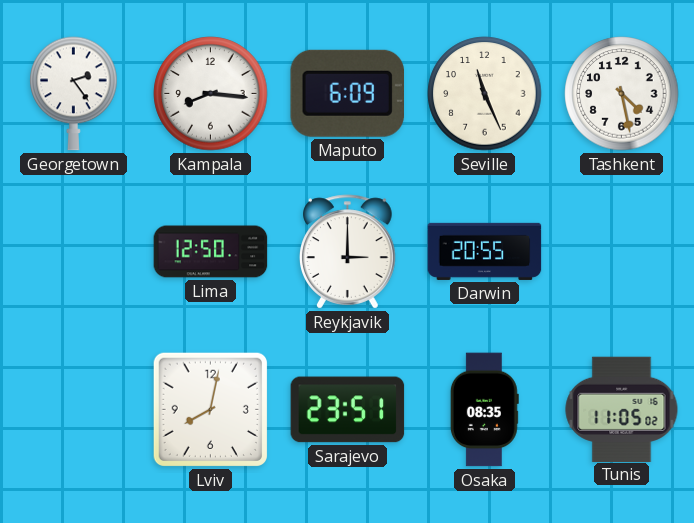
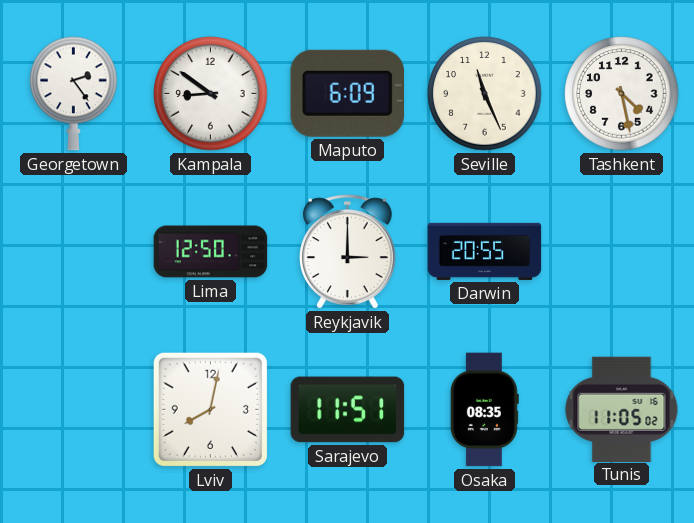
Kampala: 8:16 -> 8:51
Sarajevo: 23:51 -> 11:51
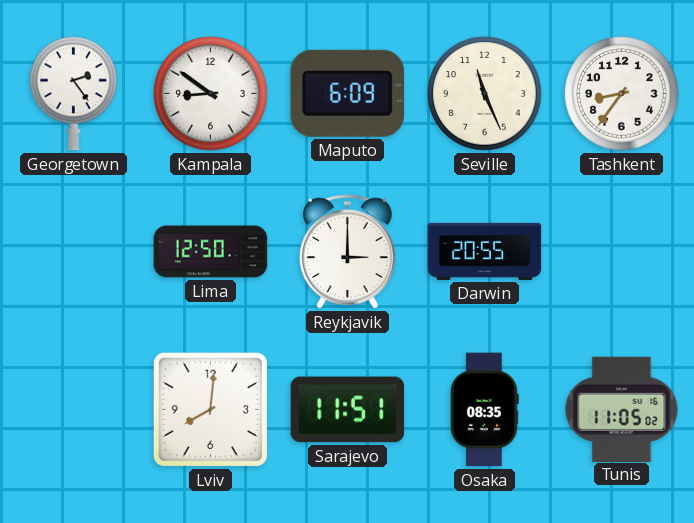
Tashkent: 4:28 -> 8:36
Lviv: 8:02 -> 8:01
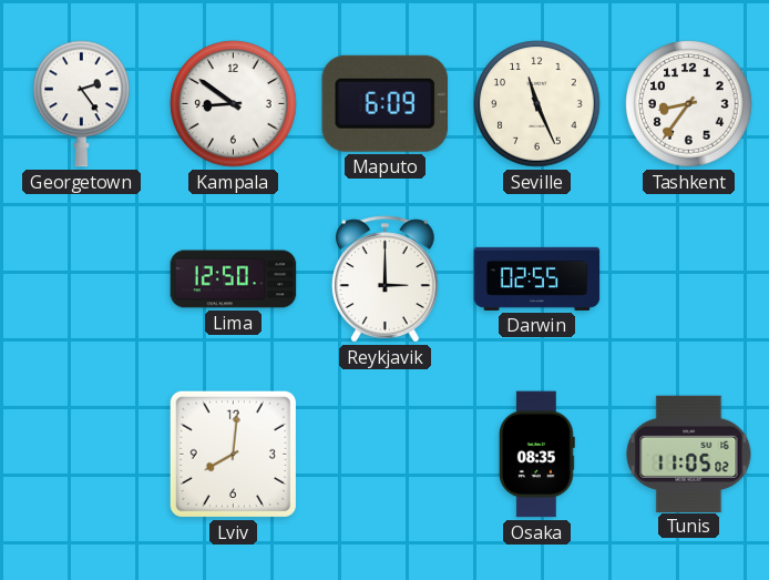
Darwin: 20:55 -> 02:55
Sarajevo: 11:51 -> none
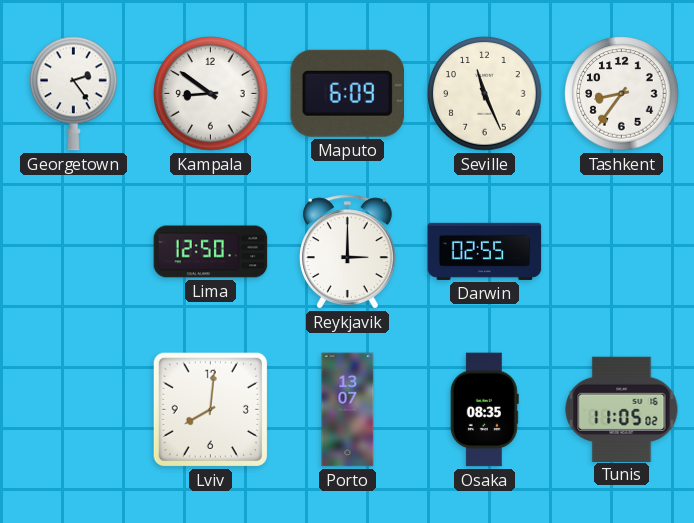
Porto: none -> 13:07
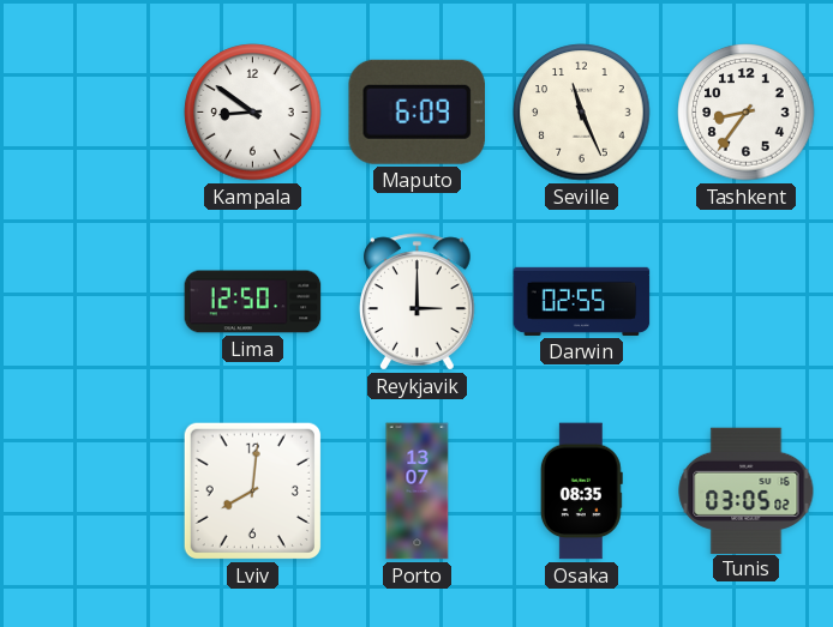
Georgetown: 2:24 -> none
Tunis: 11:05 -> 03:05
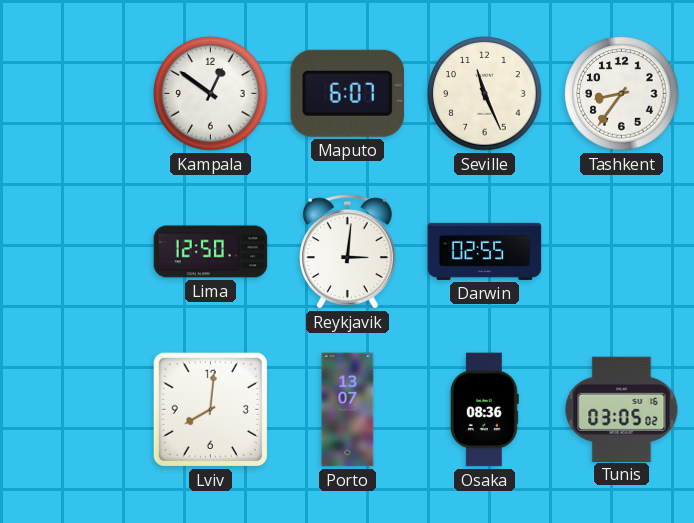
Kampala: 8:51 -> 12:51
Maputo: 6:09 -> 6:07
Reykjavik: 3:00 -> 3:01
Osaka: 08:35 -> 08:36
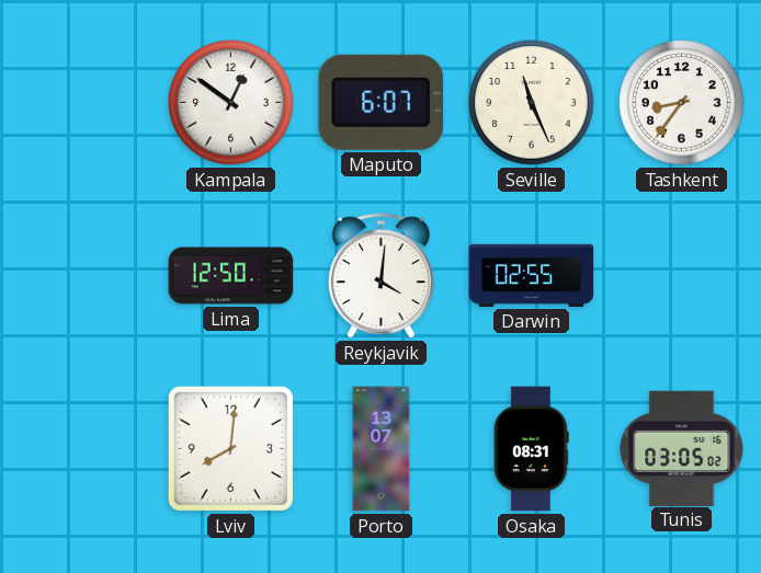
Reykjavik: 3:01 -> 4:01
Osaka: 08:36 -> 08:31
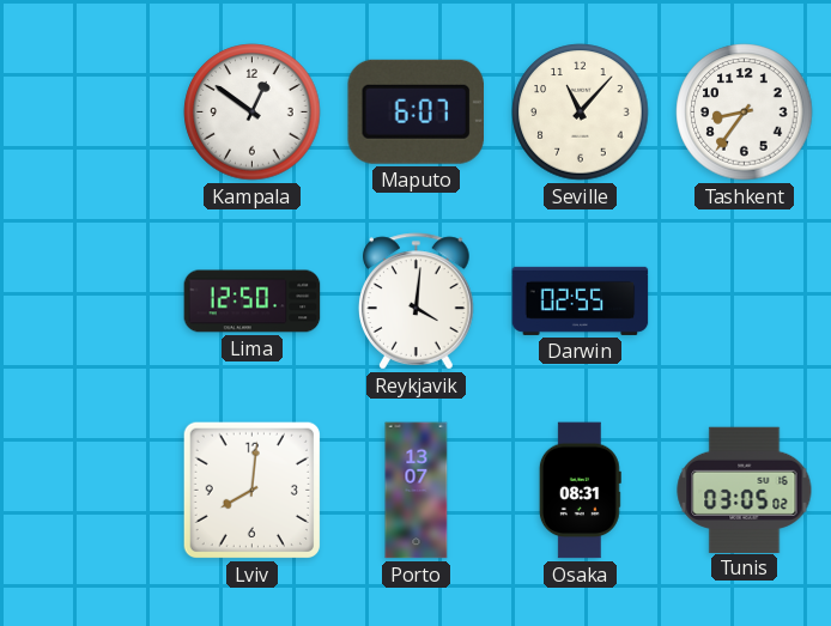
Seville: 11:26 -> 11:07
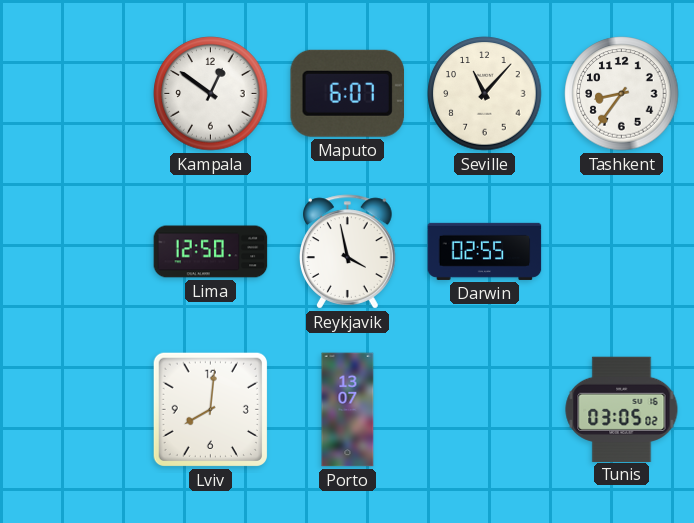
Reykjavik: 4:01 -> 3:58
Osaka: 08:31 -> none
